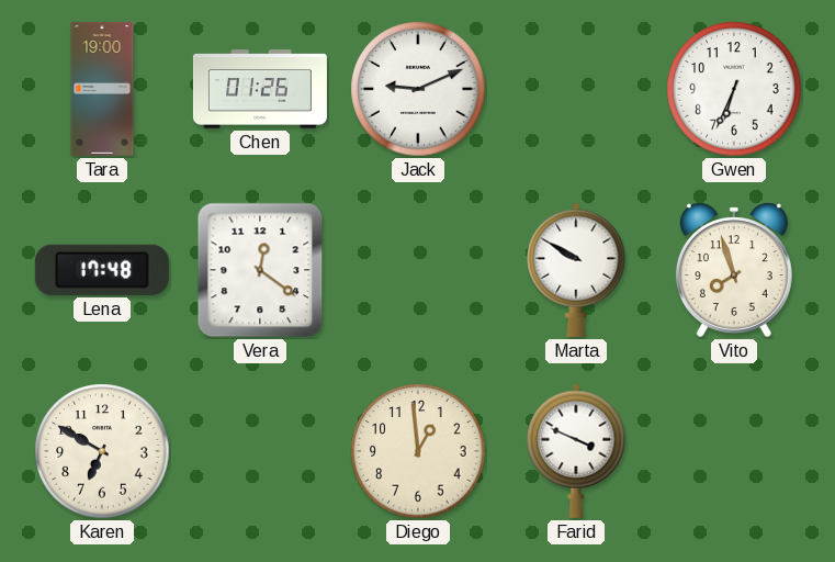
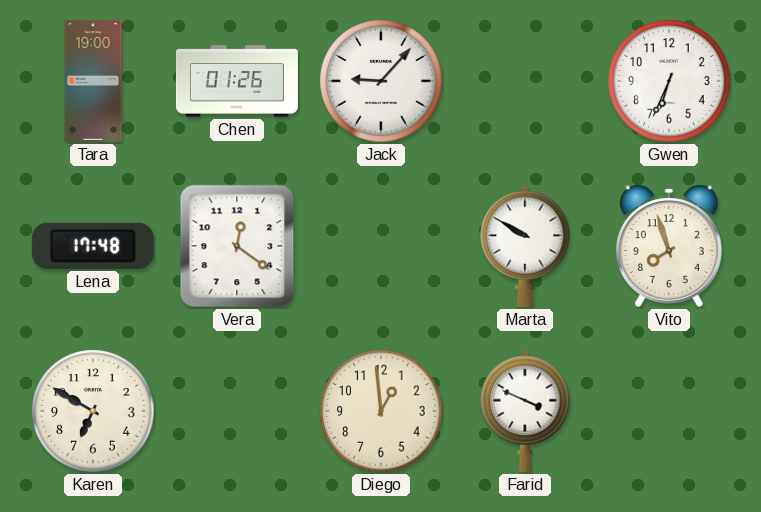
Jack: 9:11 -> 9:07
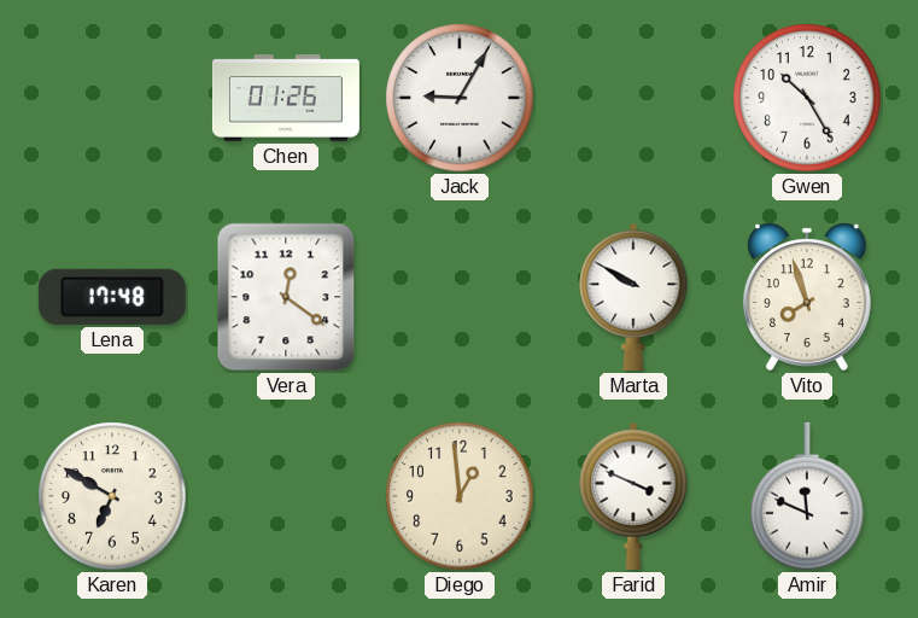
Tara: 19:00 -> none
Jack: 9:07 -> 9:05
Gwen: 6:34 -> 10:25
Amir: none -> 11:49
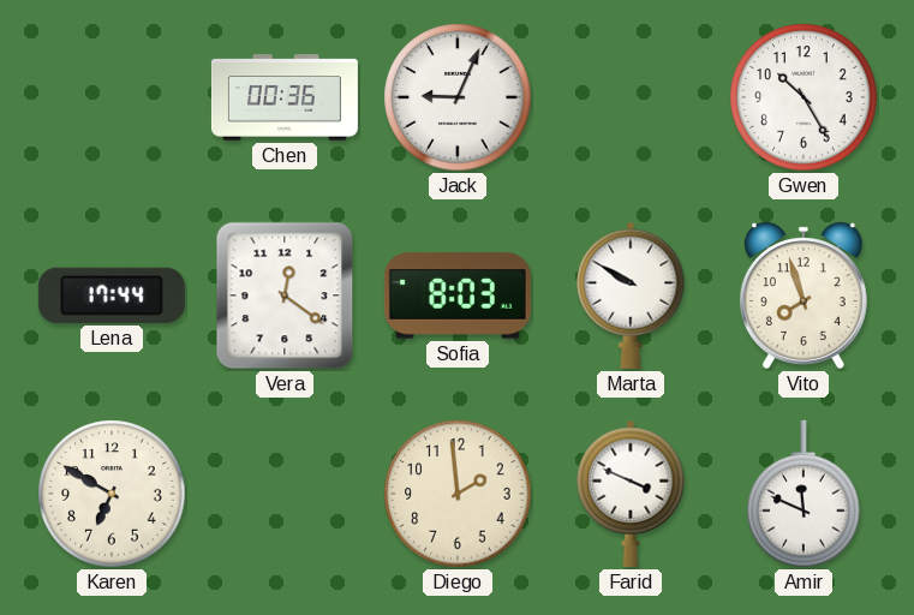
Chen: 01:26 -> 00:36
Jack: 9:05 -> 9:04
Lena: 17:48 -> 17:44
Sofia: none -> 8:03
Diego: 12:59 -> 1:59
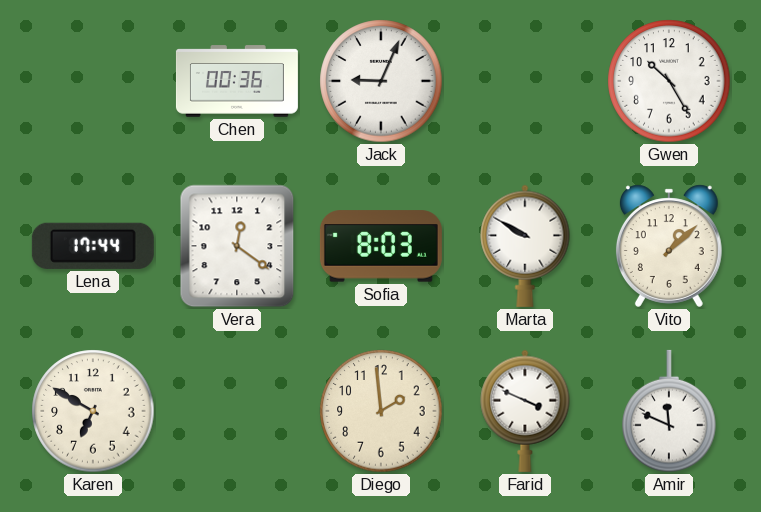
Vito: 7:57 -> 1:08
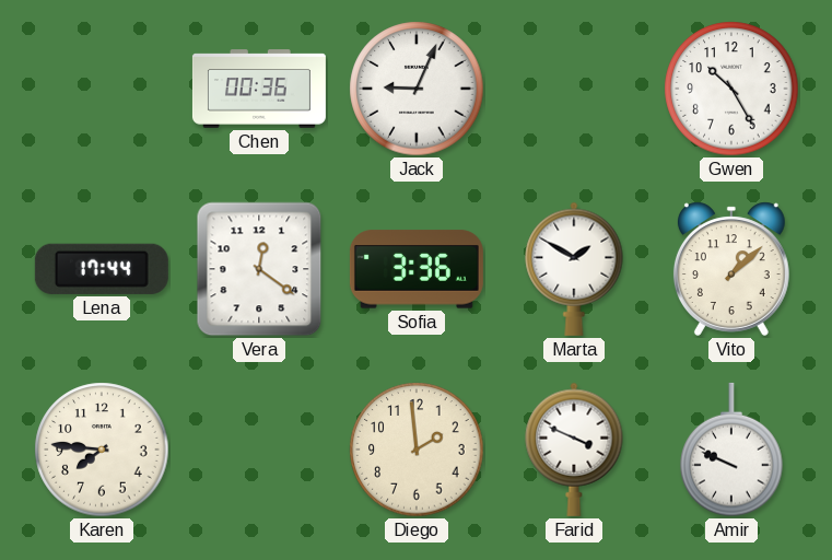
Sofia: 8:03 -> 3:36
Marta: 9:50 -> 1:50
Karen: 6:50 -> 7:46
Amir: 11:49 -> 9:49
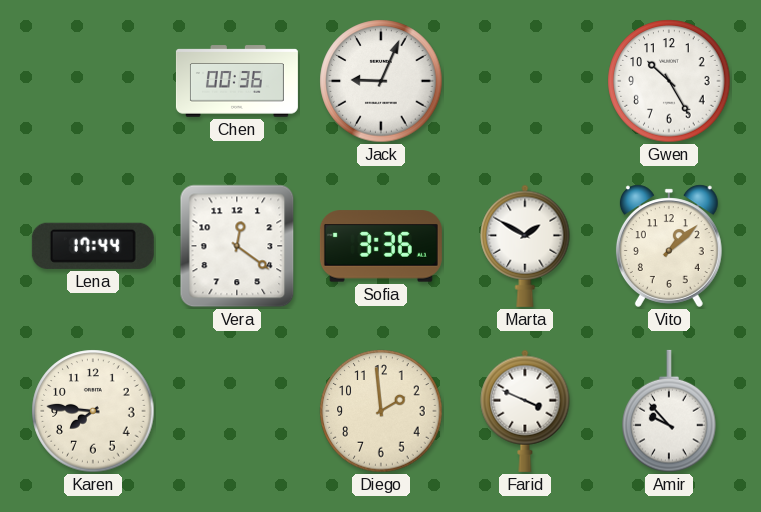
Amir: 9:49 -> 9:53
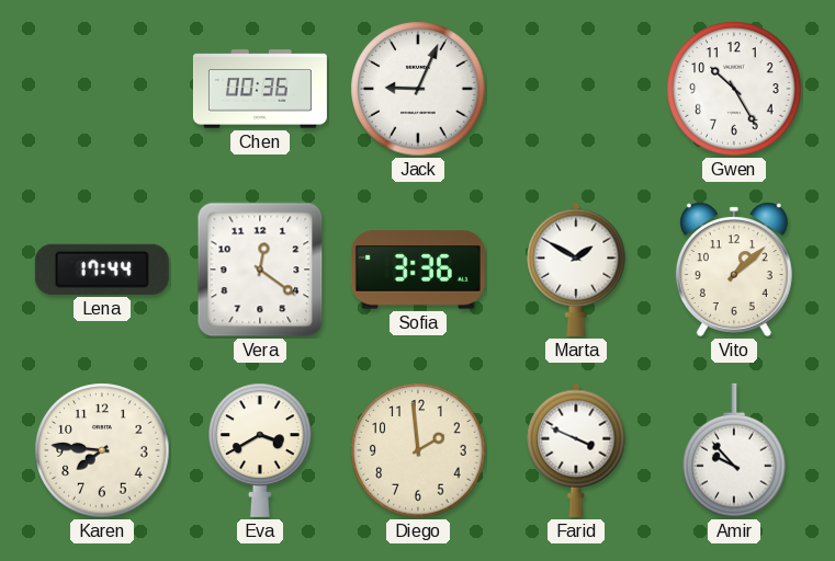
Eva: none -> 3:40
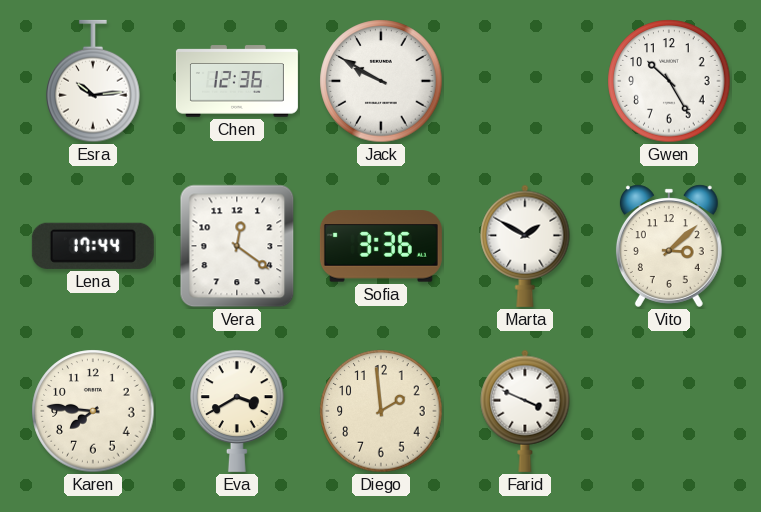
Esra: none -> 10:14
Chen: 00:36 -> 12:36
Jack: 9:04 -> 9:50
Vito: 1:08 -> 3:08
Amir: 9:53 -> none
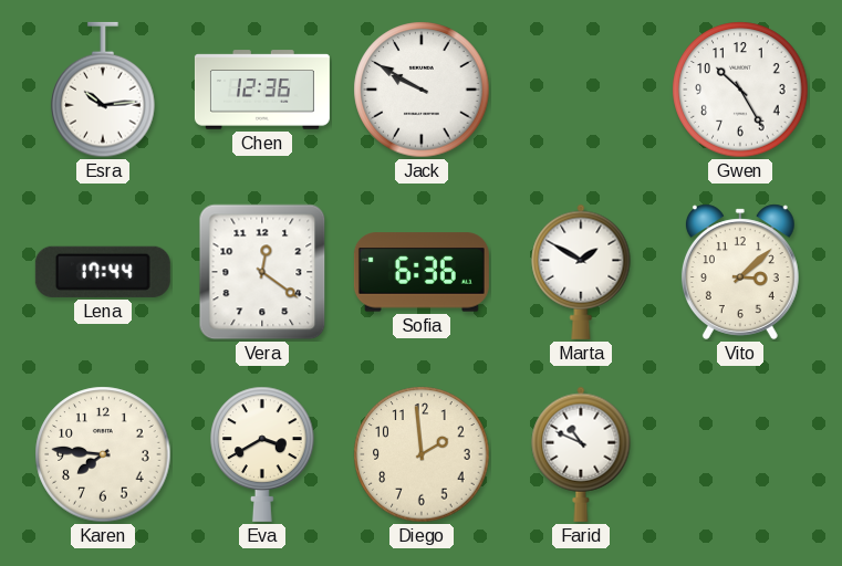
Sofia: 3:36 -> 6:36
Farid: 3:49 -> 10:49
